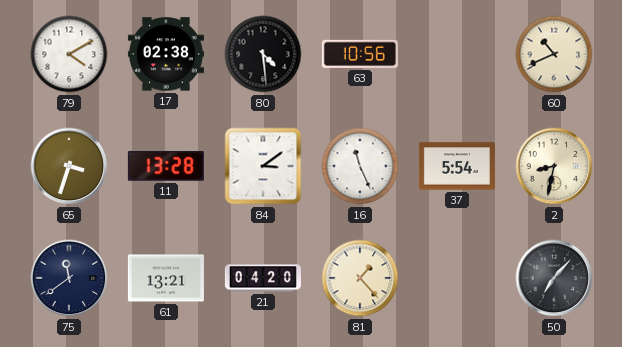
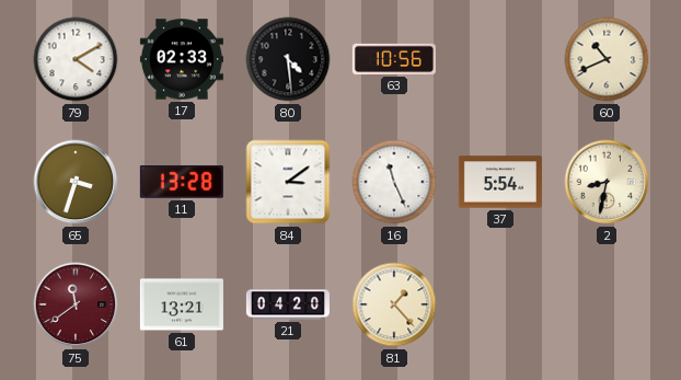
17: 02:38 -> 02:33
75 dial: navy -> burgundy
50: 7:07 -> none
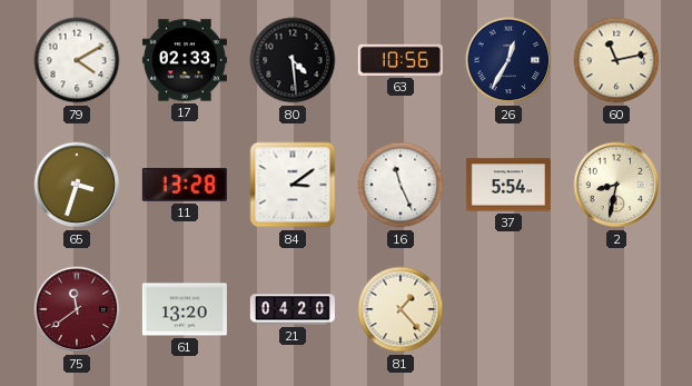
26: none -> 12:35
60: 10:41 -> 11:13
61: 13:21 -> 13:20
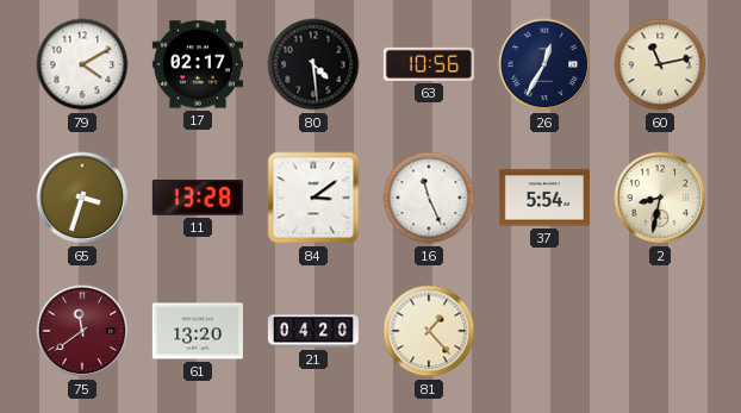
17: 02:33 -> 02:17
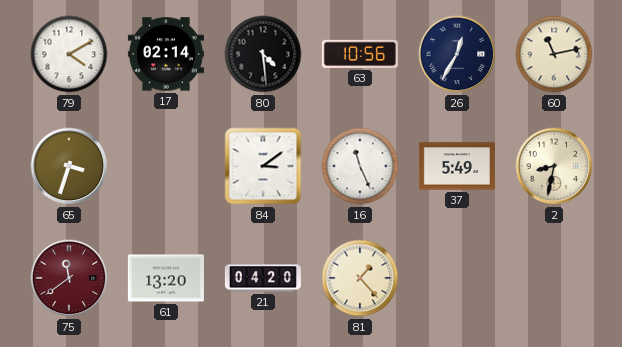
17: 02:17 -> 02:14
11: 13:28 -> none
37: 5:54 -> 5:49
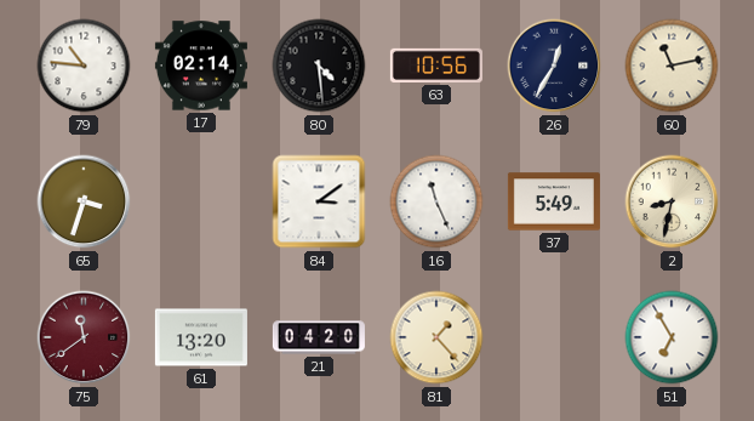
79: 4:10 -> 10:46
51: none -> 6:55
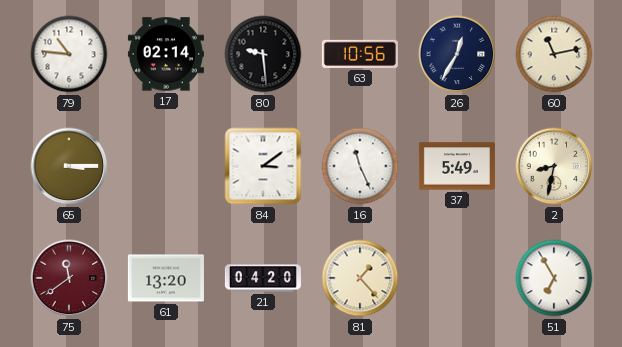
80: 4:29 -> 9:29
65: 3:33 -> 3:15
